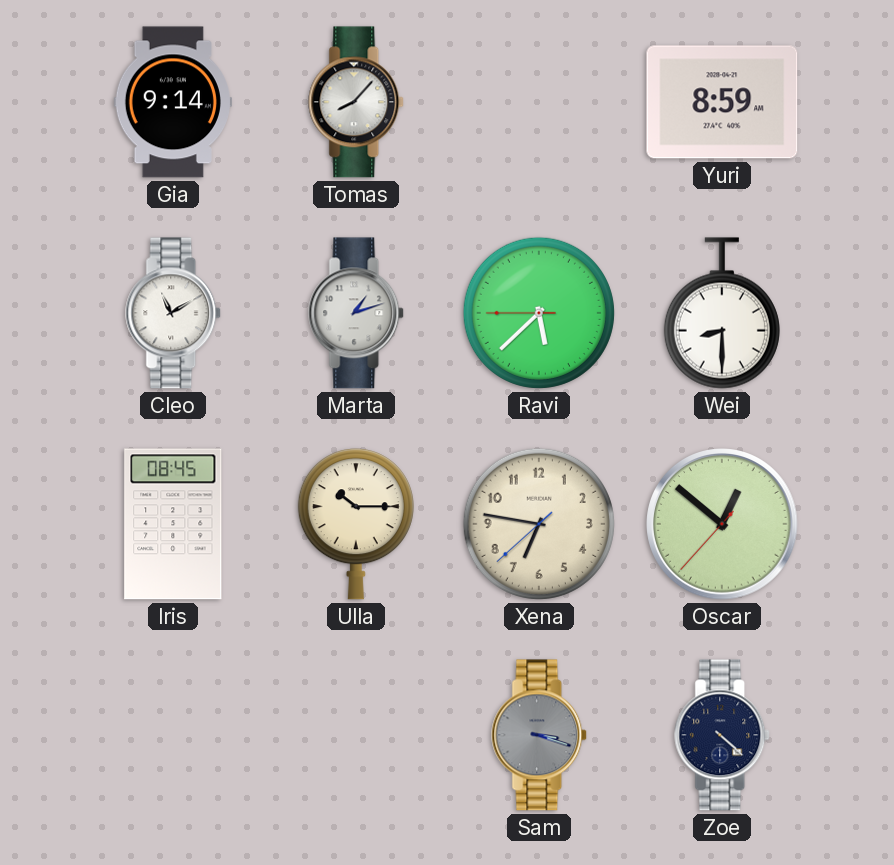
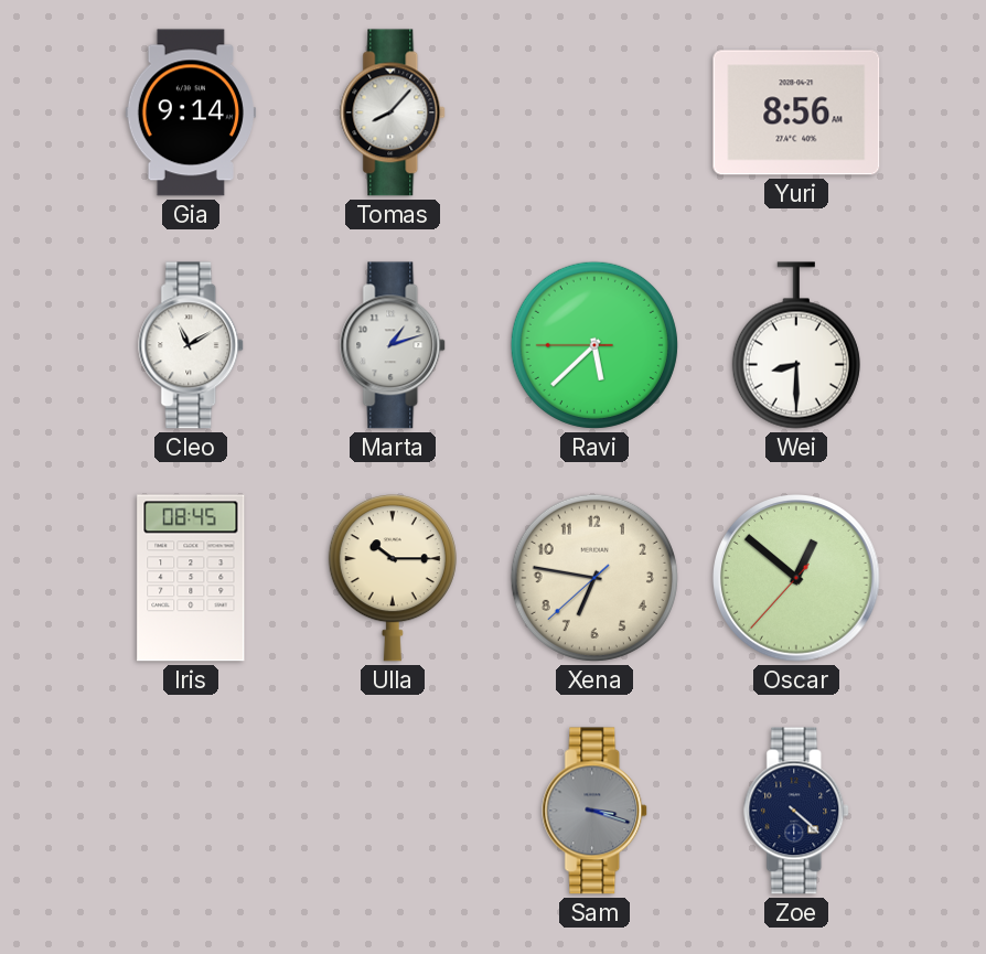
Yuri: 8:59 -> 8:56
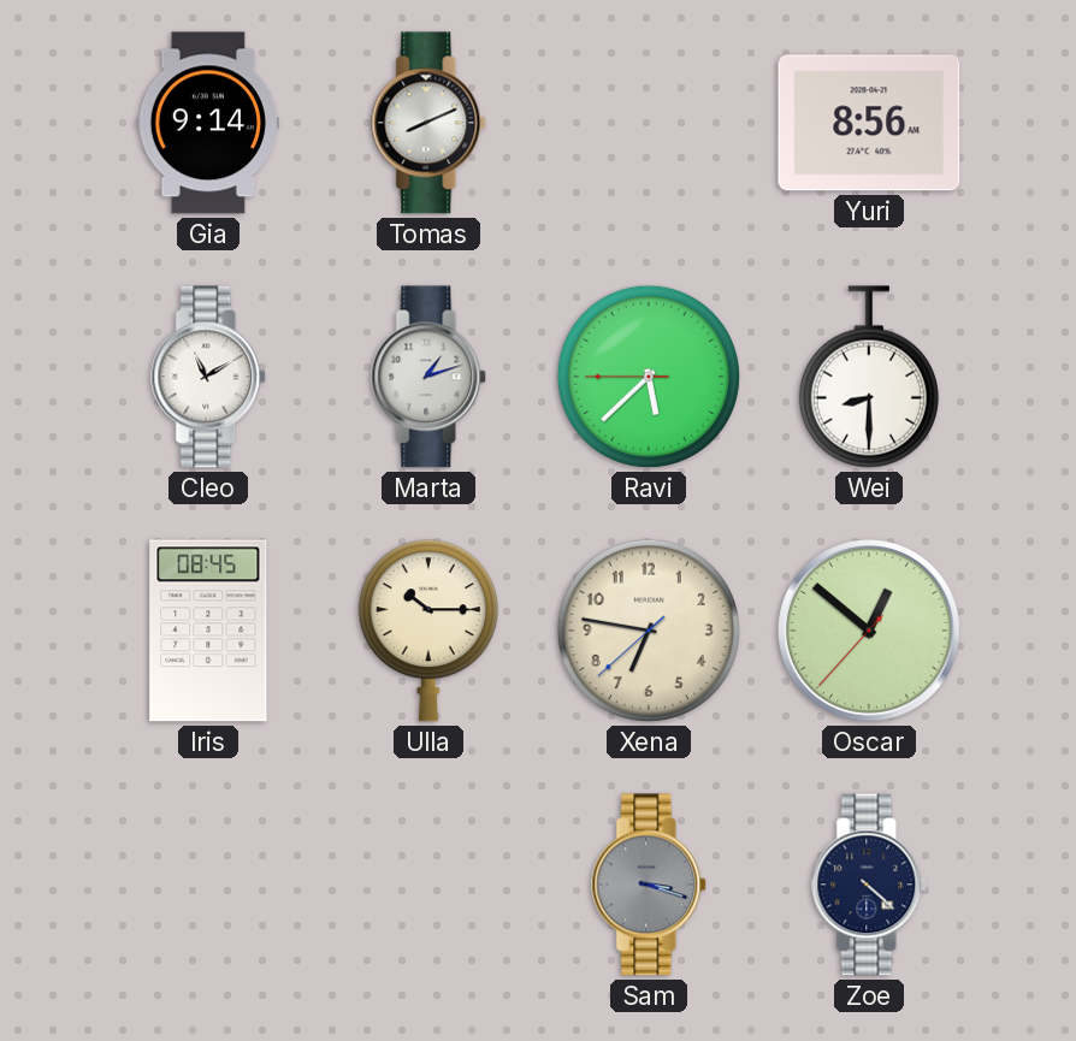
Tomas: 8:07 -> 8:11
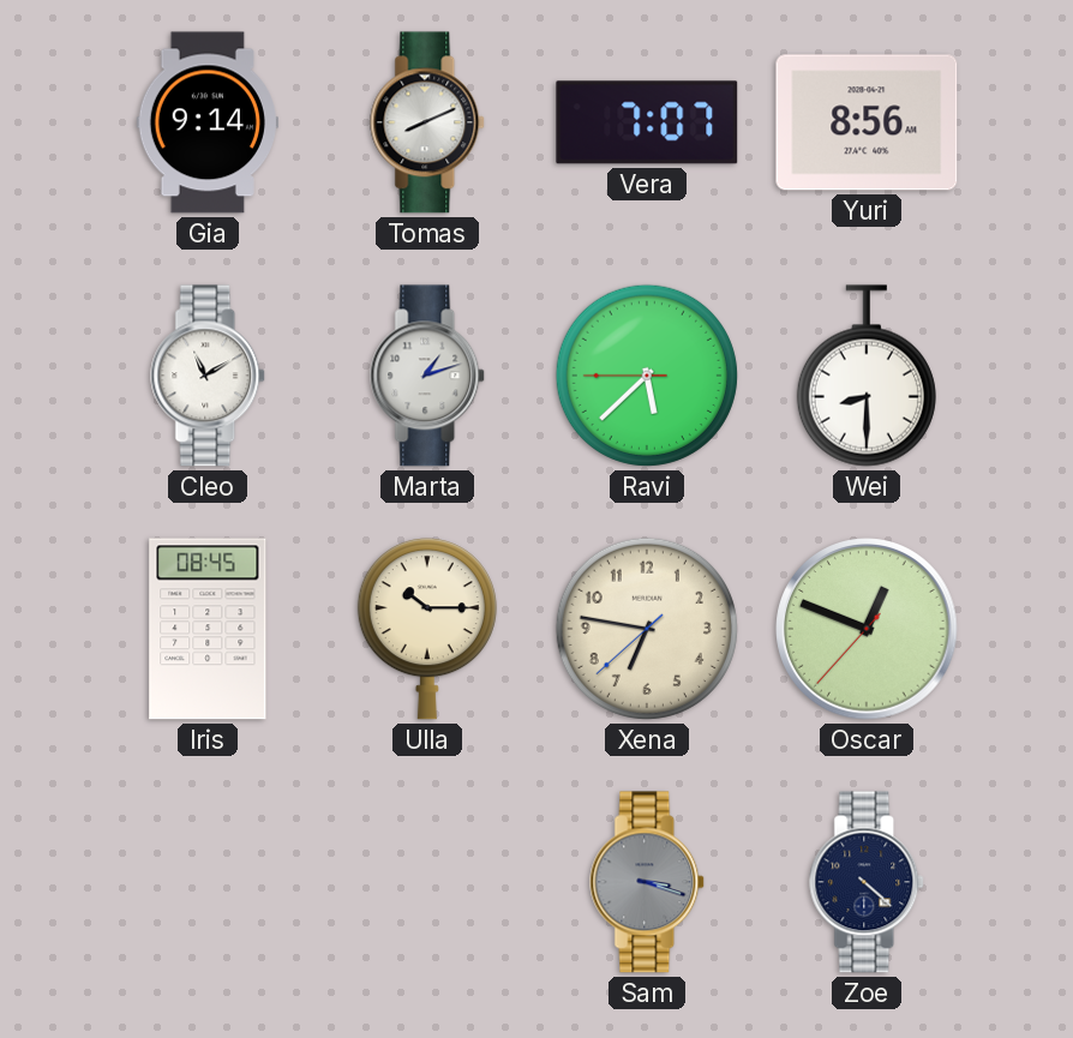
Vera: none -> 7:07
Oscar: 12:51 -> 12:48
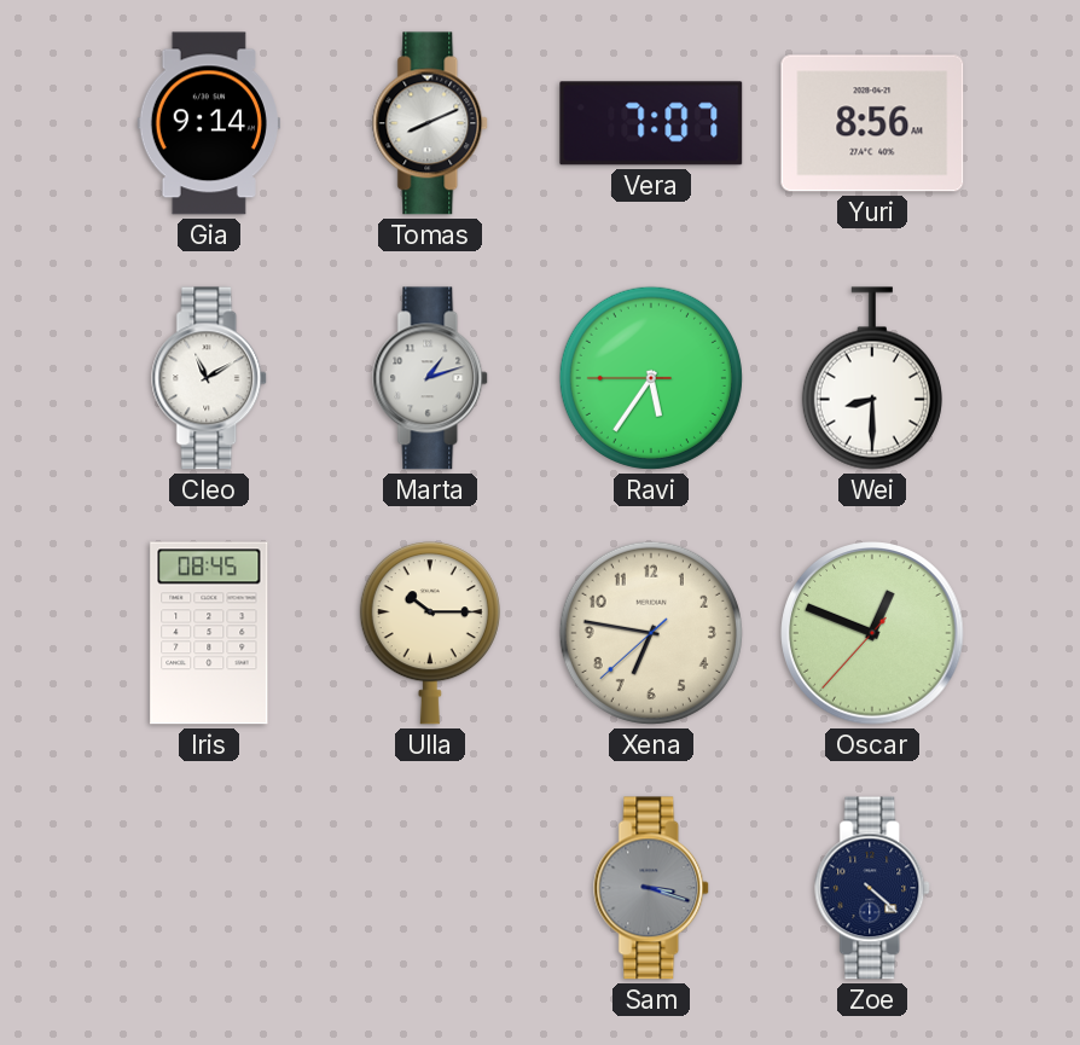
Ravi: 5:37 -> 5:35
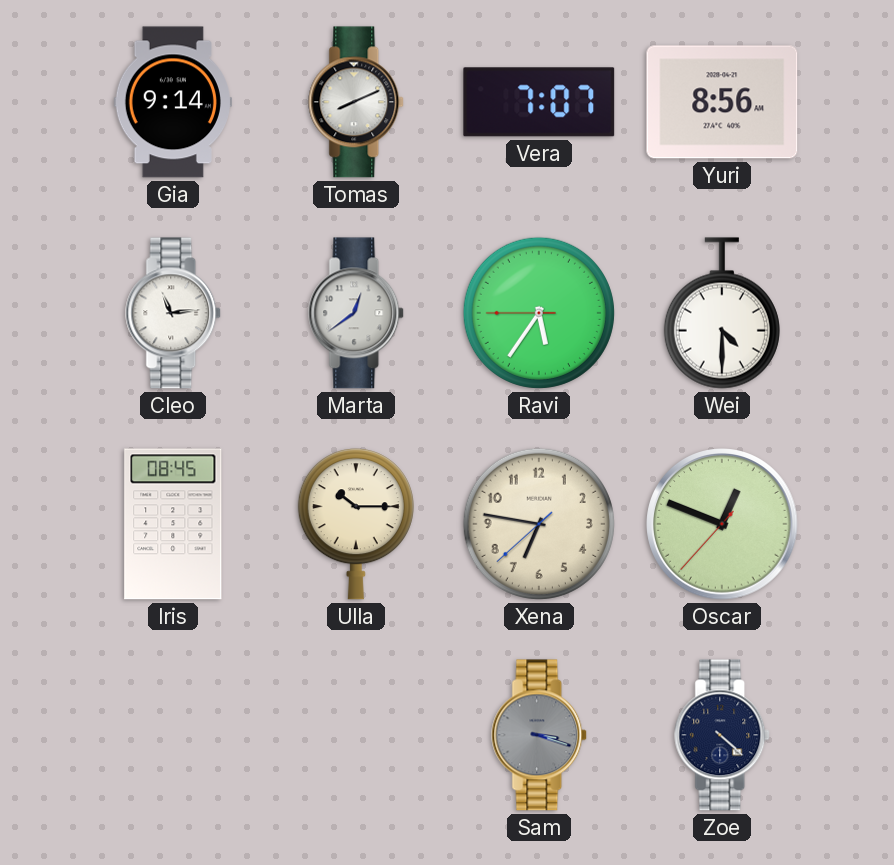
Cleo: 11:10 -> 11:14
Marta: 1:12 -> 12:39
Wei: 8:30 -> 4:30
